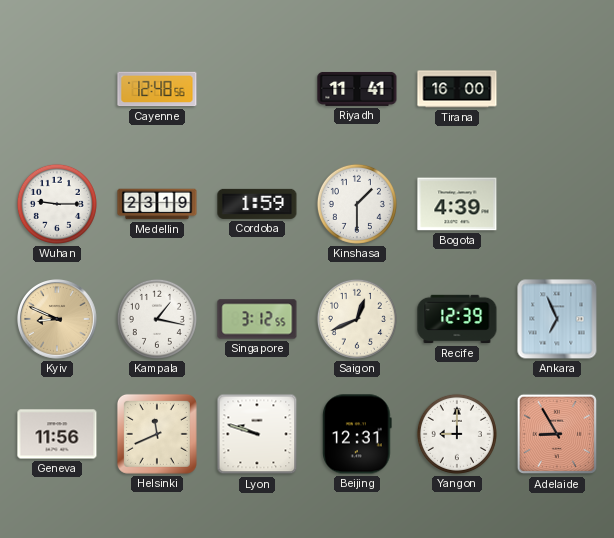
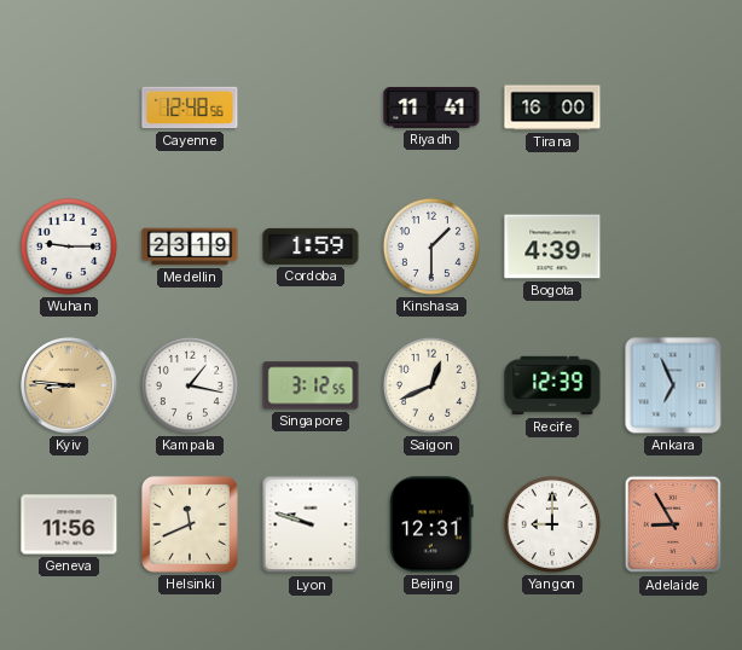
Kyiv: 8:49 -> 8:46
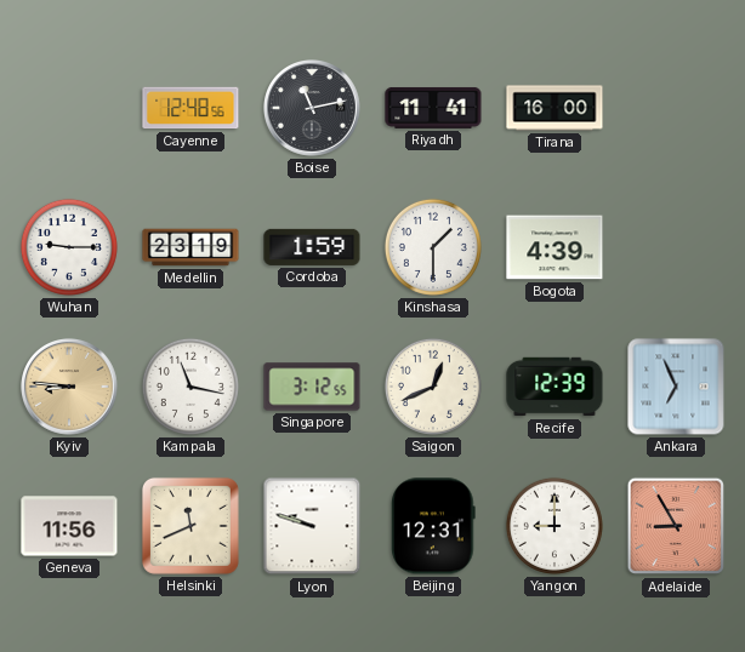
Boise: none -> 11:13
Kampala: 1:17 -> 11:17
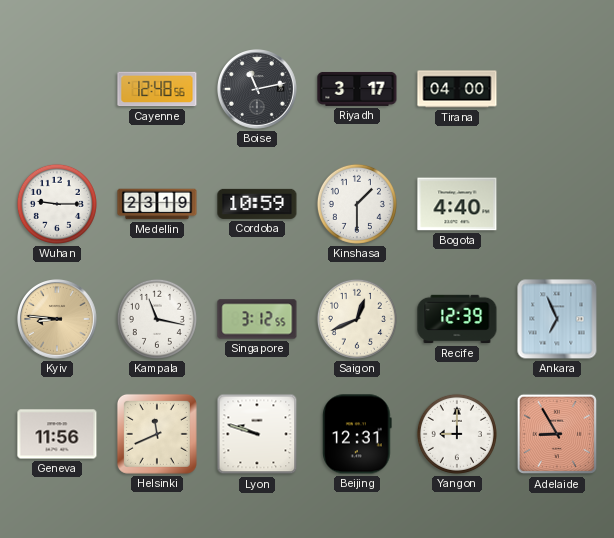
Riyadh: 11:41 -> 3:17
Tirana: 16:00 -> 04:00
Cordoba: 1:59 -> 10:59
Bogota: 4:39 -> 4:40
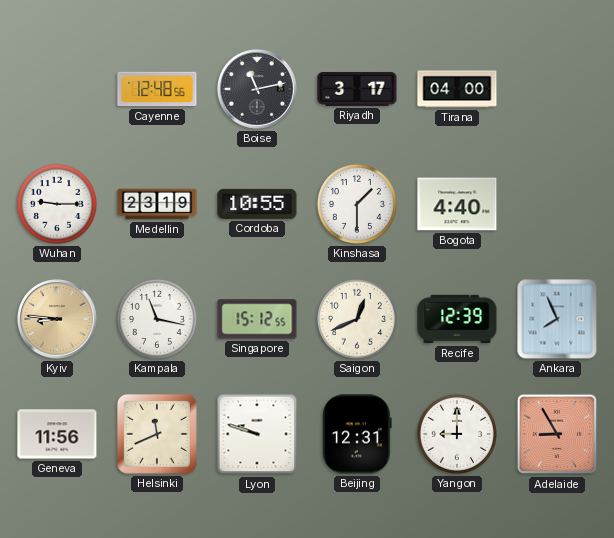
Cordoba: 10:59 -> 10:55
Singapore: 3:12 -> 15:12
Ankara: 6:56 -> 7:56
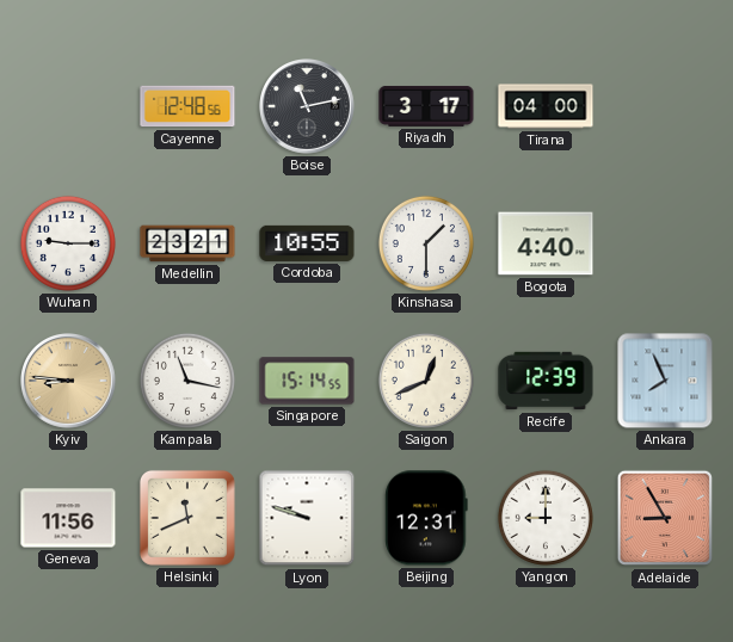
Medellin: 23:19 -> 23:21
Singapore: 15:12 -> 15:14
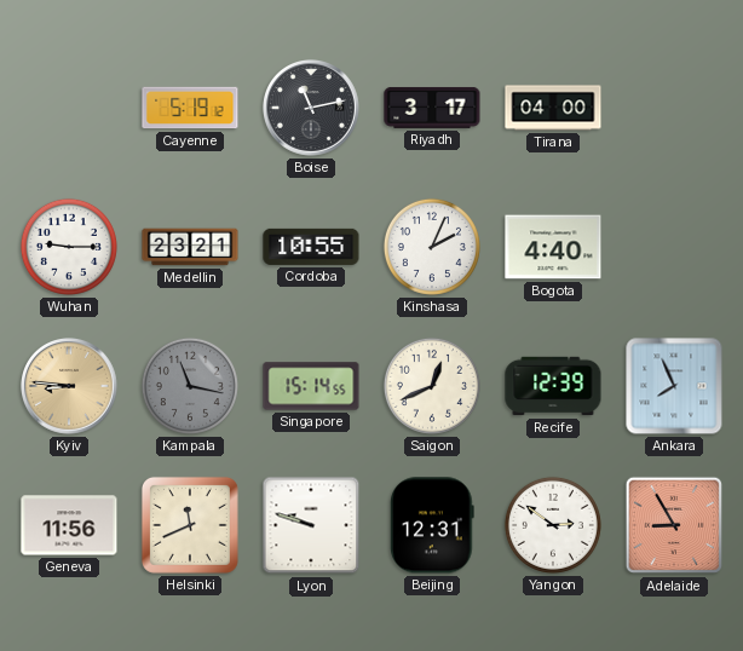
Cayenne: 12:48 -> 5:19
Kinshasa: 1:30 -> 2:04
Kampala dial: white -> grey
Yangon: 9:00 -> 2:51
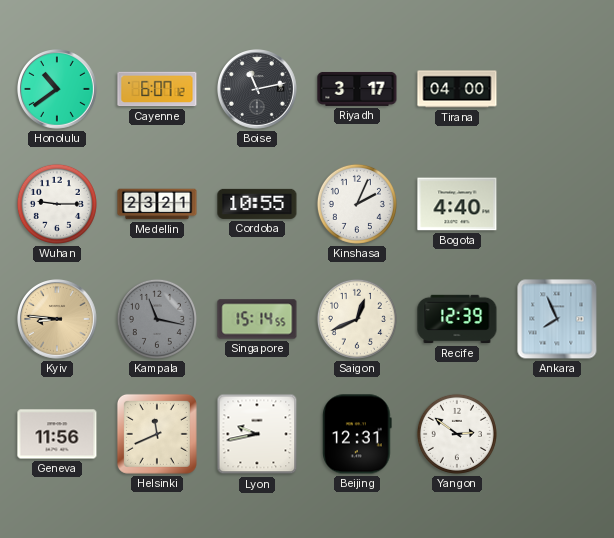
Honolulu: none -> 10:39
Cayenne: 5:19 -> 6:07
Lyon: 9:48 -> 9:43
Adelaide: 8:55 -> none
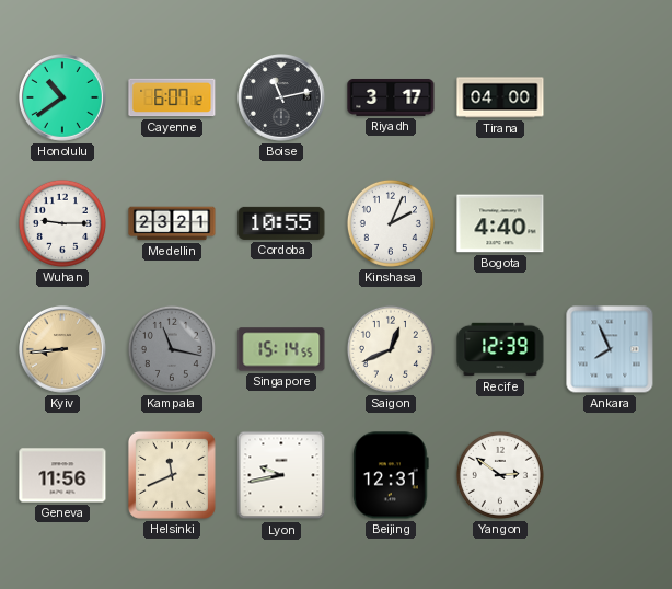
Kyiv: 8:46 -> 8:44
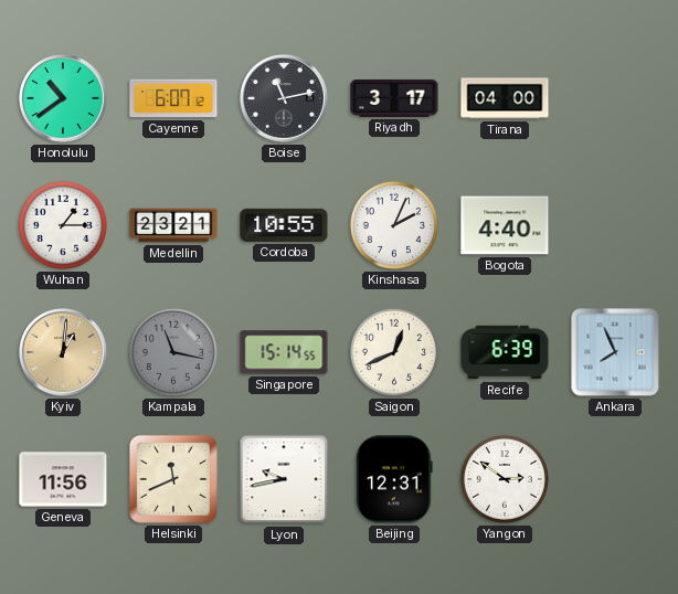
Wuhan: 9:15 -> 1:15
Kyiv: 8:44 -> 1:01
Recife: 12:39 -> 6:39
